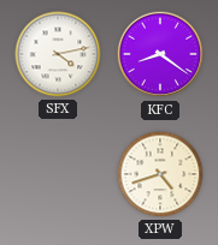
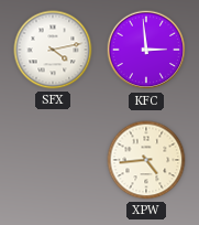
KFC: 8:21 -> 2:59
XPW: 4:42 -> 4:44
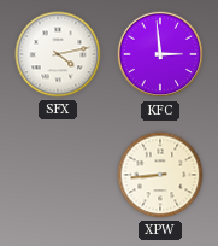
XPW: 4:44 -> 8:44
